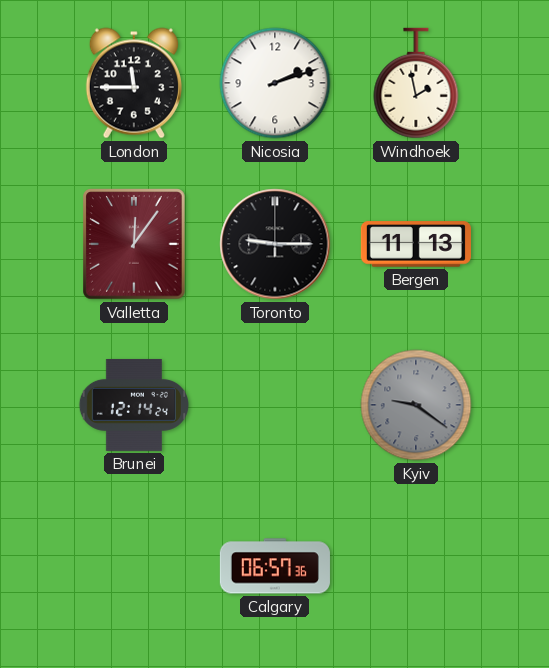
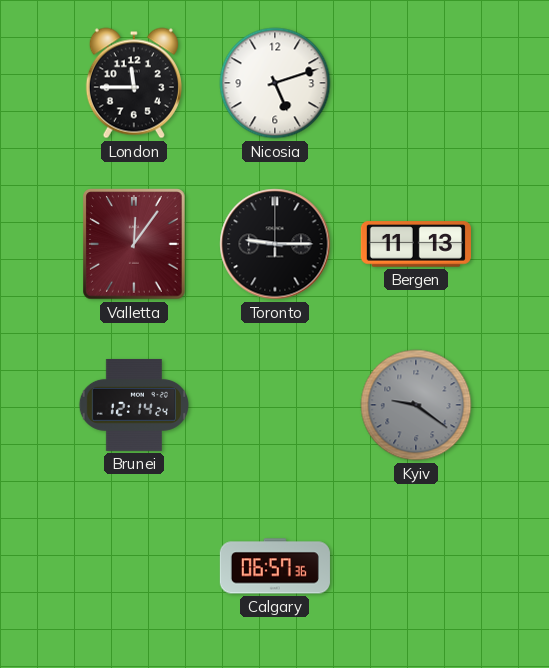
Nicosia: 2:12 -> 5:12
Windhoek: 1:58 -> none
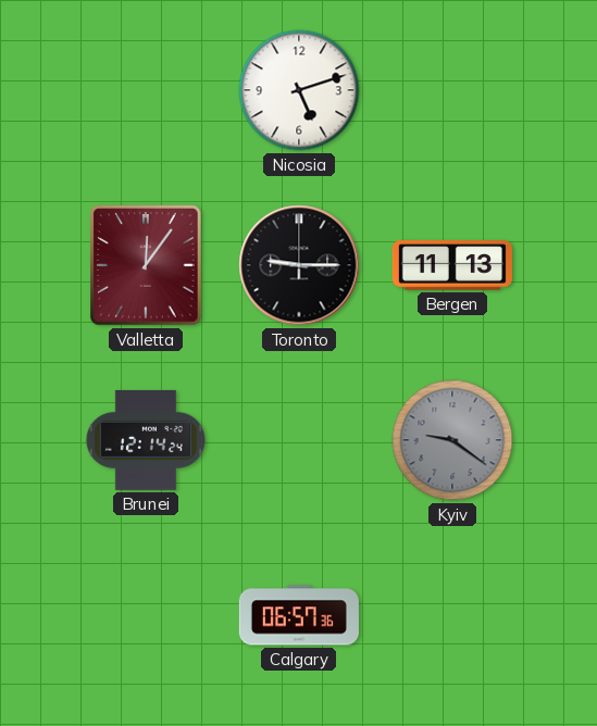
London: 11:45 -> none
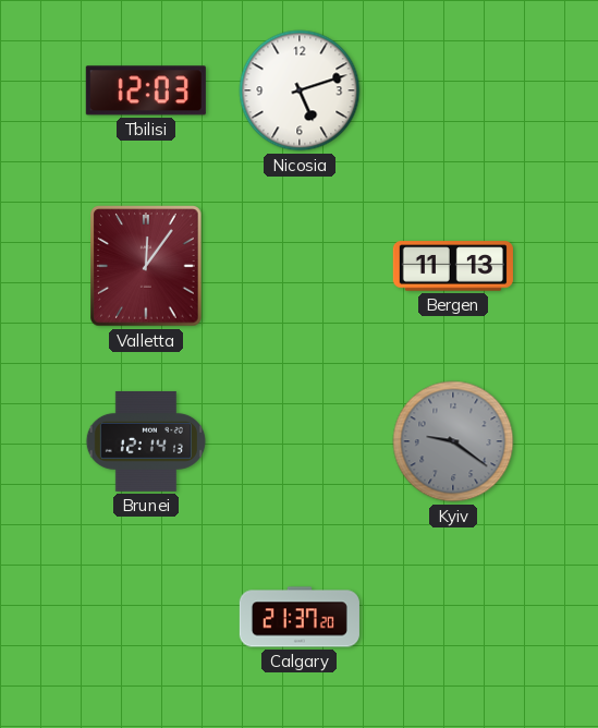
Tbilisi: none -> 12:03
Toronto: 9:15 -> none
Brunei: 12:14:24 -> 12:14:13
Calgary: 06:57 -> 21:37
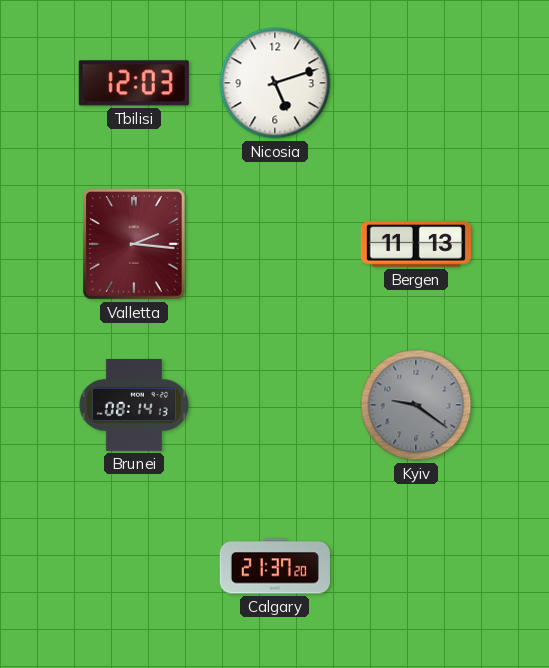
Valletta: 12:06 -> 2:16
Brunei: 12:14 -> 08:14
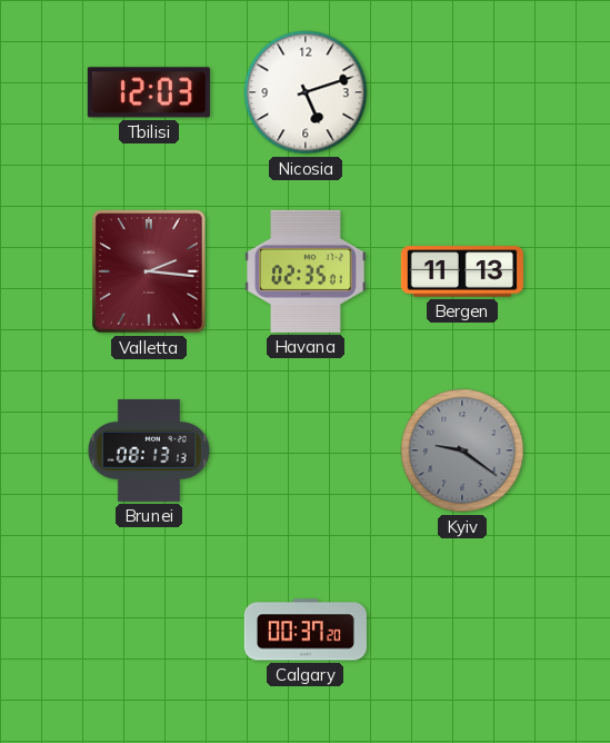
Havana: none -> 02:35
Brunei: 08:14 -> 08:13
Calgary: 21:37 -> 00:37
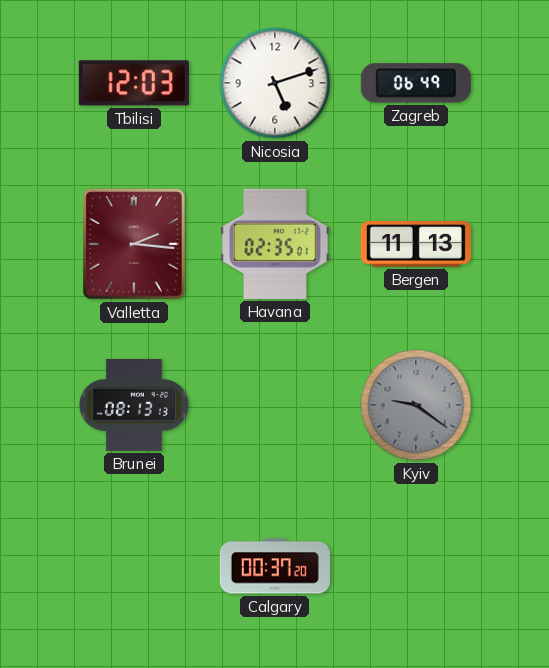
Zagreb: none -> 06:49
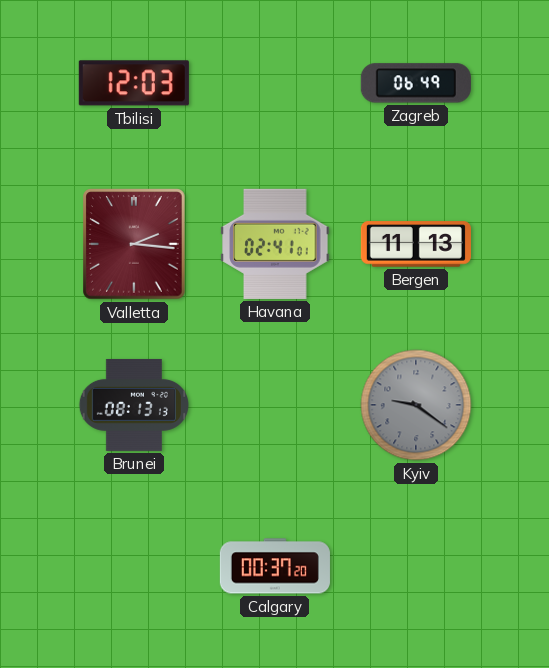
Nicosia: 5:12 -> none
Havana: 02:35 -> 02:41
